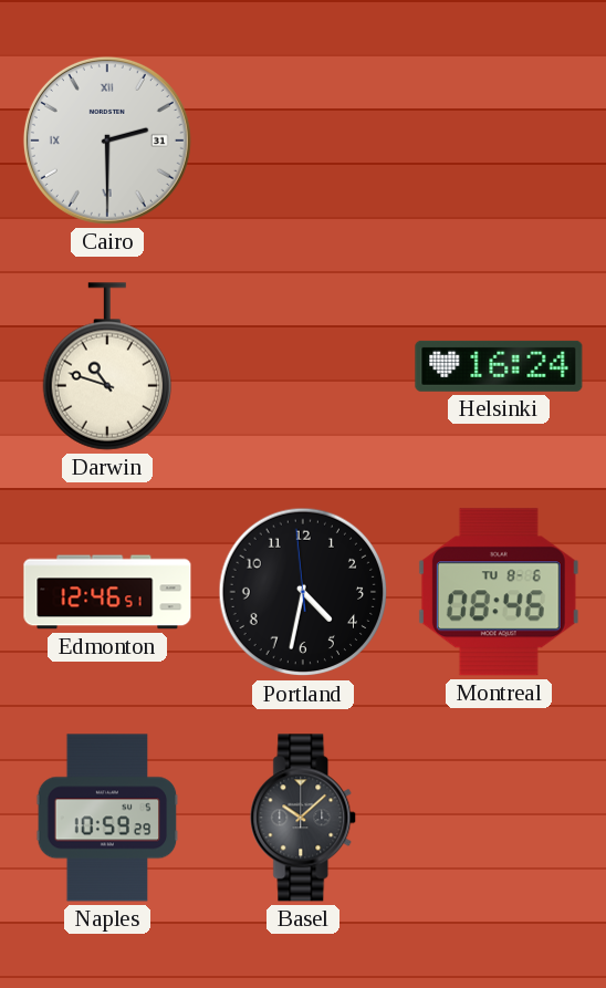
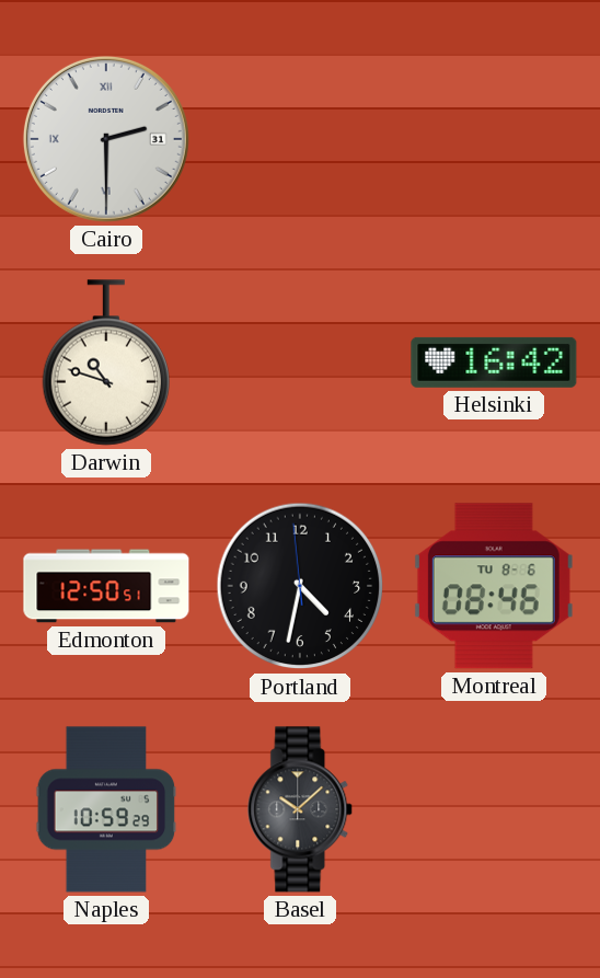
Helsinki: 16:24 -> 16:42
Edmonton: 12:46 -> 12:50
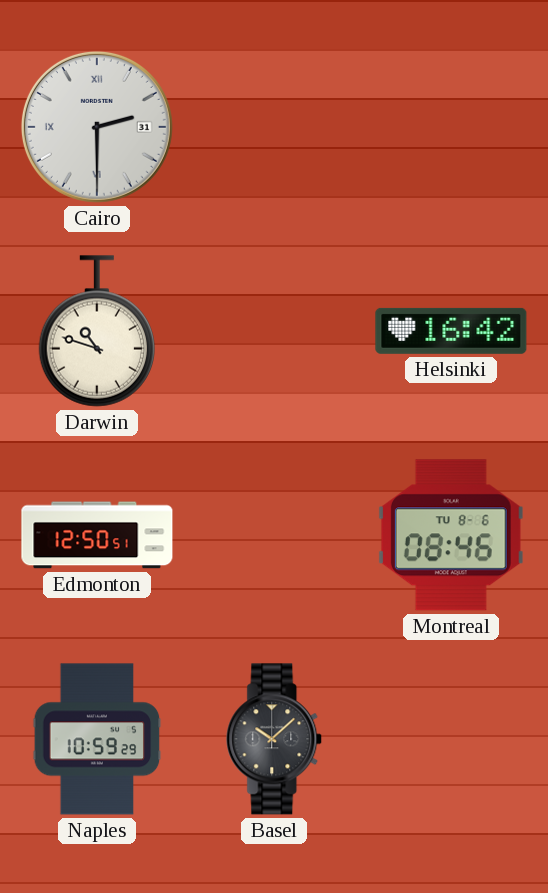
Portland: 4:31 -> none
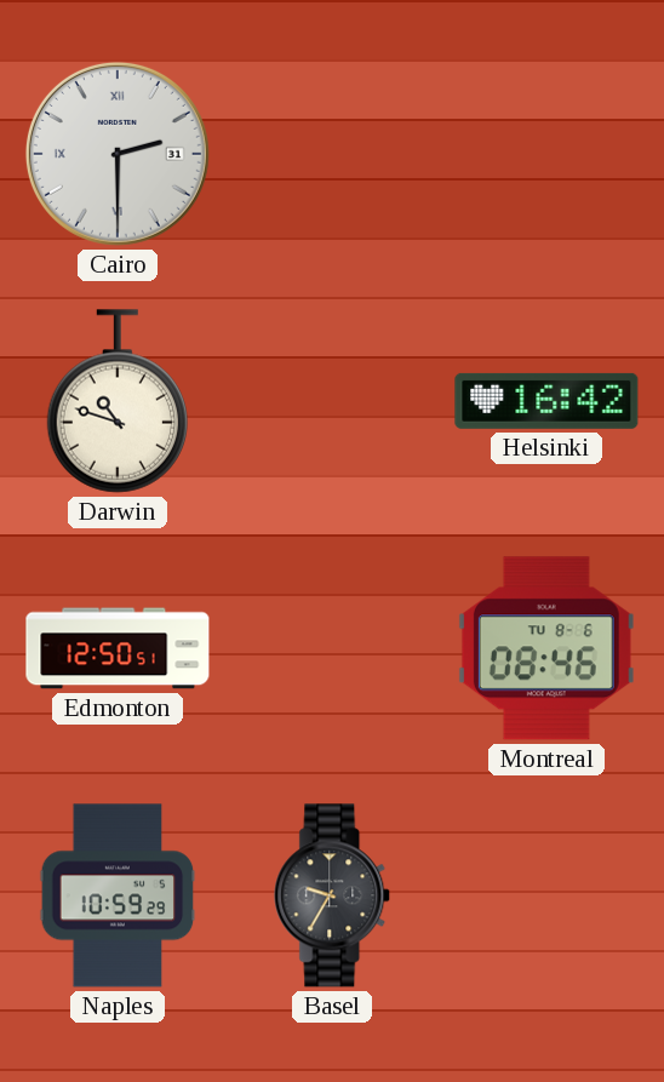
Basel: 10:08 -> 9:35
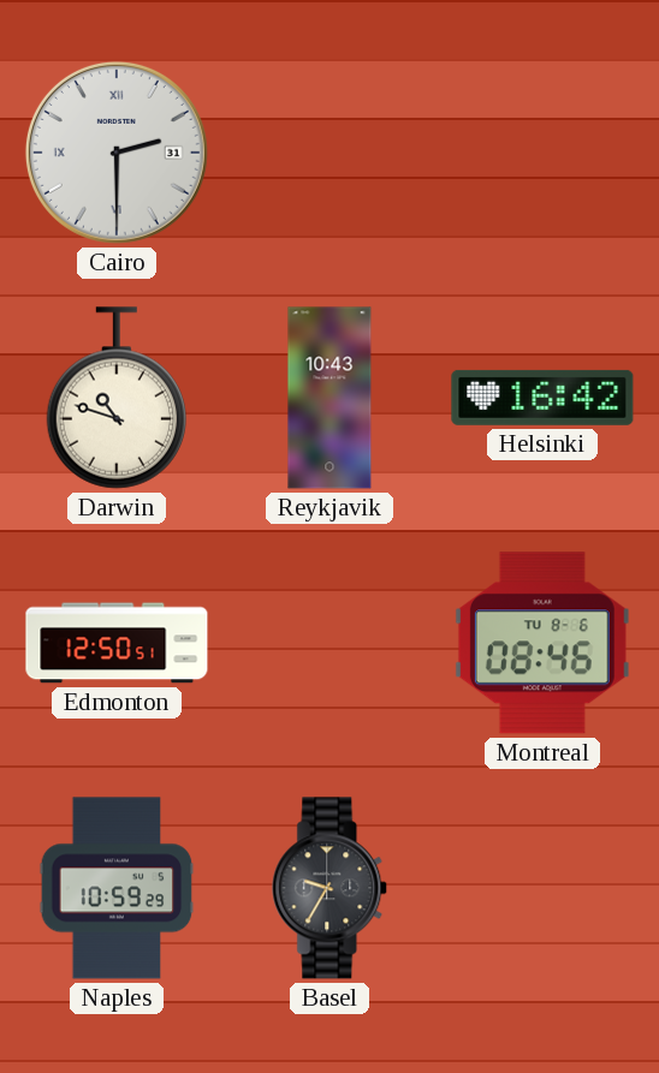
Reykjavik: none -> 10:43
